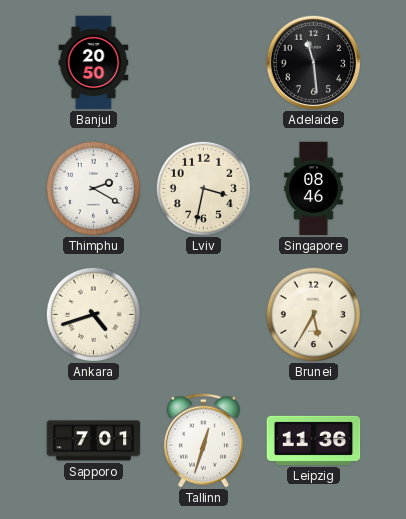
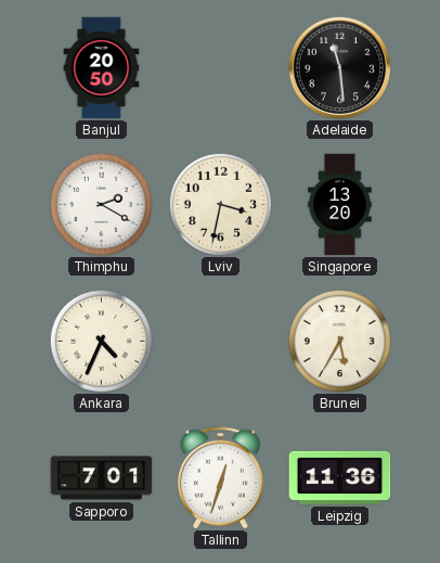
Singapore: 08:46 -> 13:20
Ankara: 4:42 -> 4:34
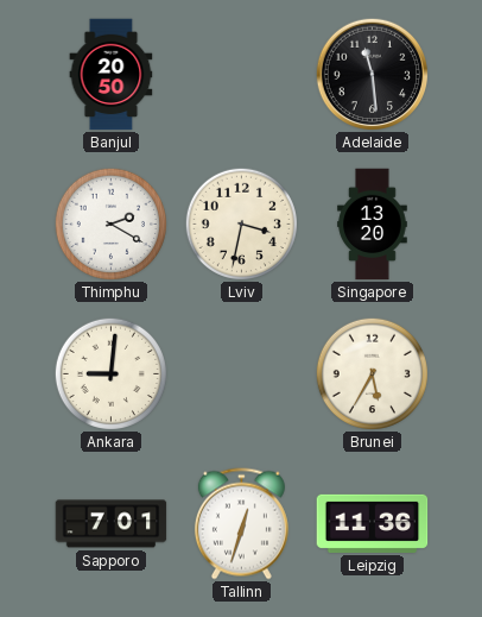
Ankara: 4:34 -> 9:01
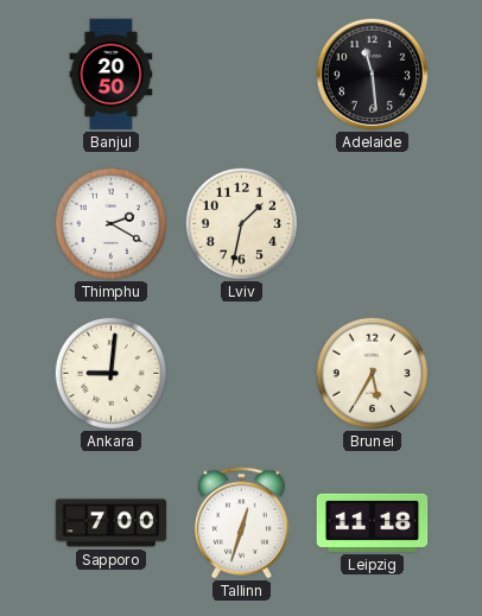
Lviv: 3:32 -> 1:32
Singapore: 13:20 -> none
Sapporo: 7:01 -> 7:00
Leipzig: 11:36 -> 11:18
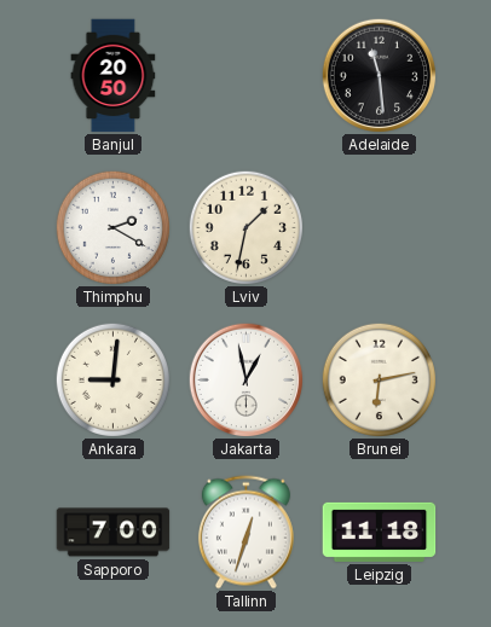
Jakarta: none -> 12:58
Brunei: 5:35 -> 6:13
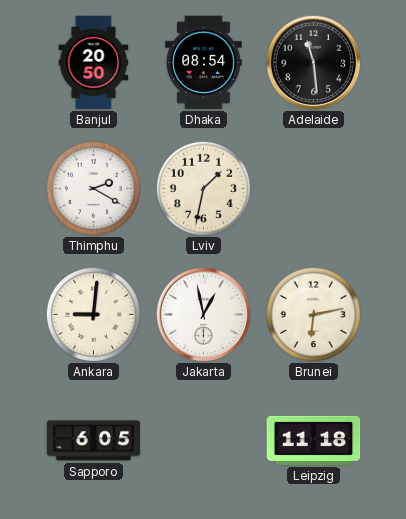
Dhaka: none -> 08:54
Sapporo: 7:00 -> 6:05
Tallinn: 12:33 -> none
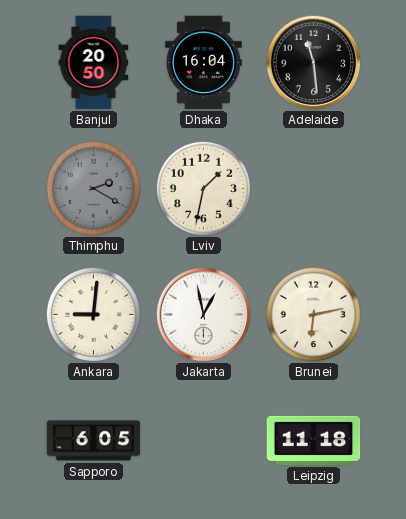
Dhaka: 08:54 -> 16:04
Thimphu dial: white -> grey
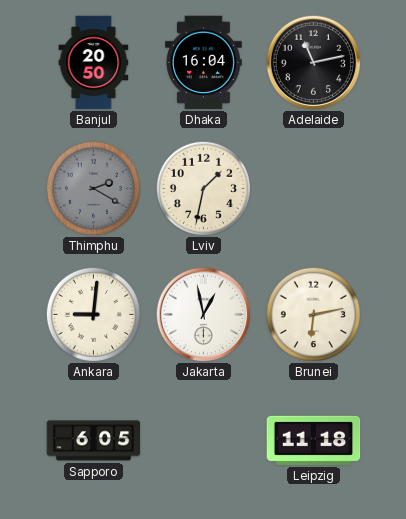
Adelaide: 11:29 -> 11:13
